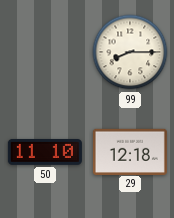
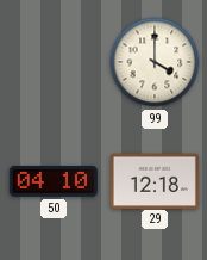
99: 8:15 -> 4:00
50: 11:10 -> 04:10
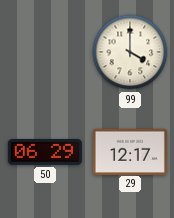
50: 04:10 -> 06:29
29: 12:18 -> 12:17
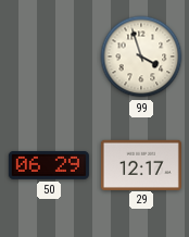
99: 4:00 -> 3:57
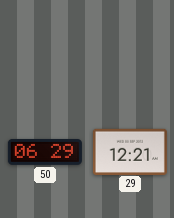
99: 3:57 -> none
29: 12:17 -> 12:21
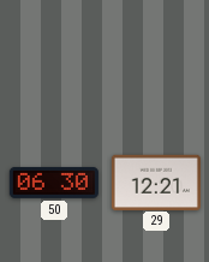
50: 06:29 -> 06:30
